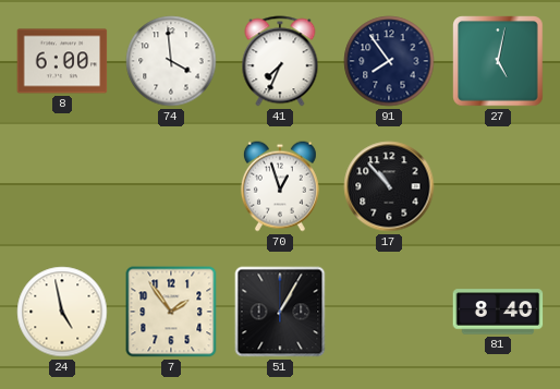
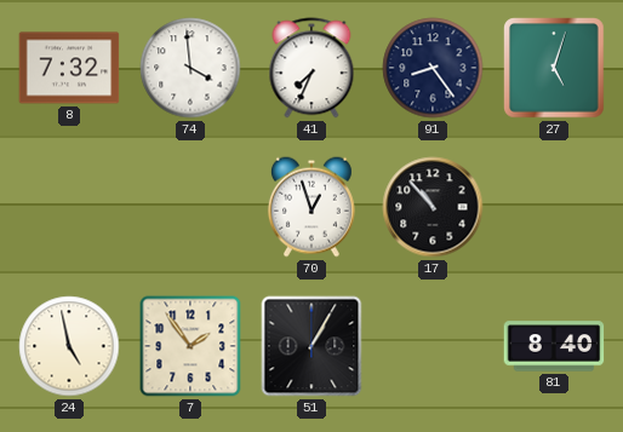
8: 6:00 -> 7:32
91: 7:54 -> 8:24
27: 5:02 -> 5:03
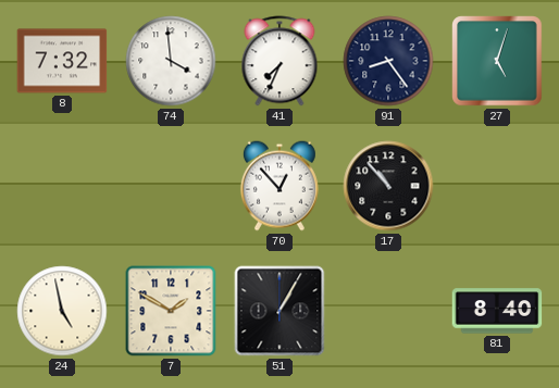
70: 12:57 -> 12:53
7: 1:54 -> 1:50
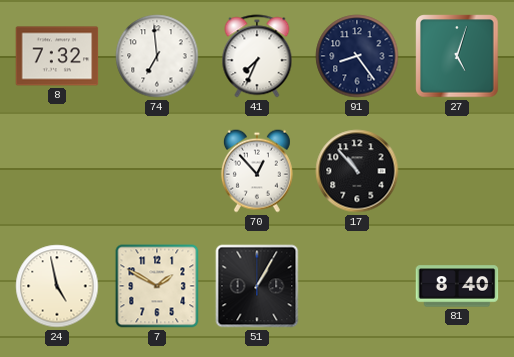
74: 3:59 -> 6:59
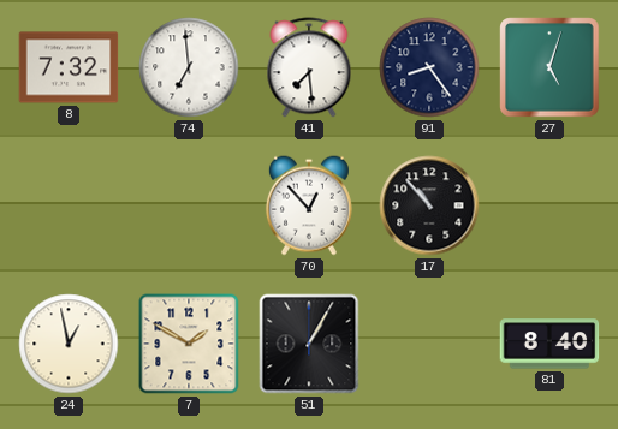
41: 7:34 -> 7:29
24: 4:58 -> 12:58
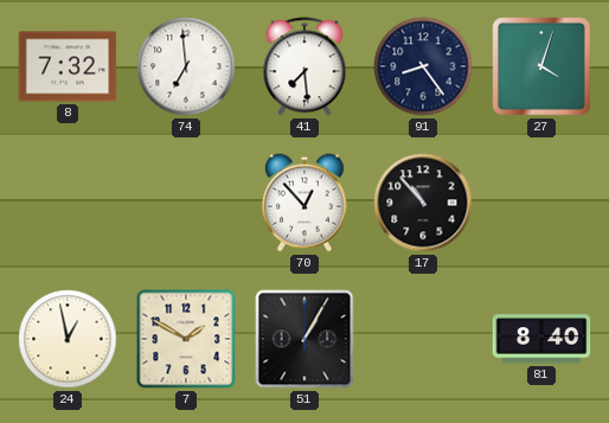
27: 5:03 -> 4:03
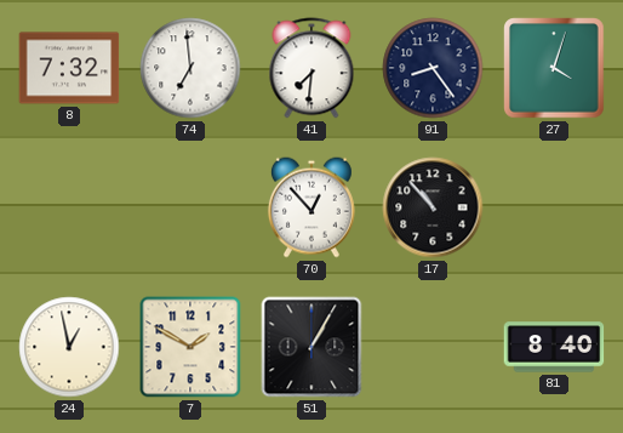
41: 7:29 -> 7:31
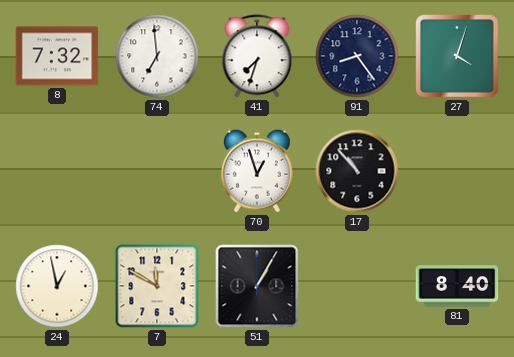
41: 7:31 -> 7:33
70: 12:53 -> 12:57
7: 1:50 -> 11:50
